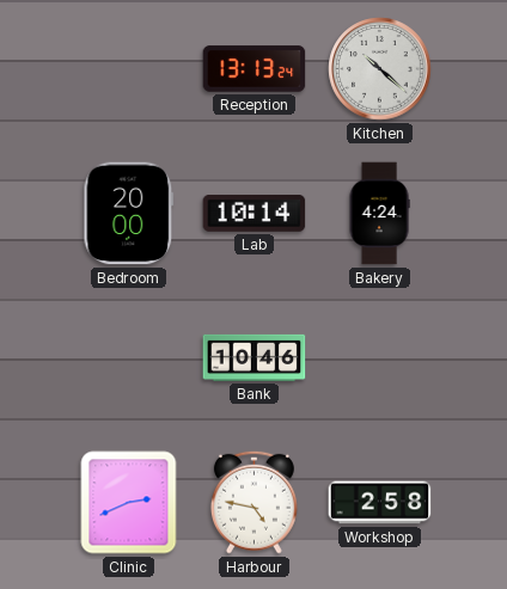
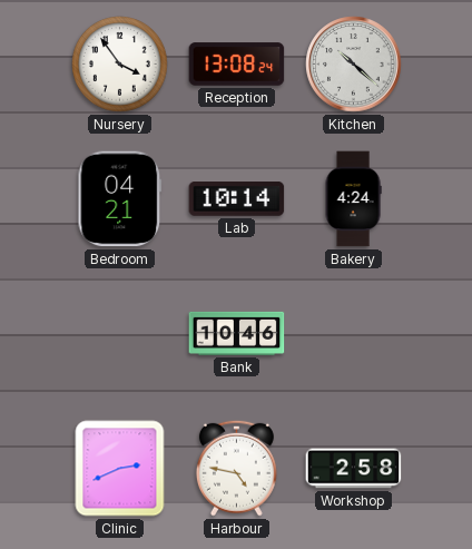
Nursery: none -> 3:54
Reception: 13:13 -> 13:08
Bedroom: 20:00 -> 04:21
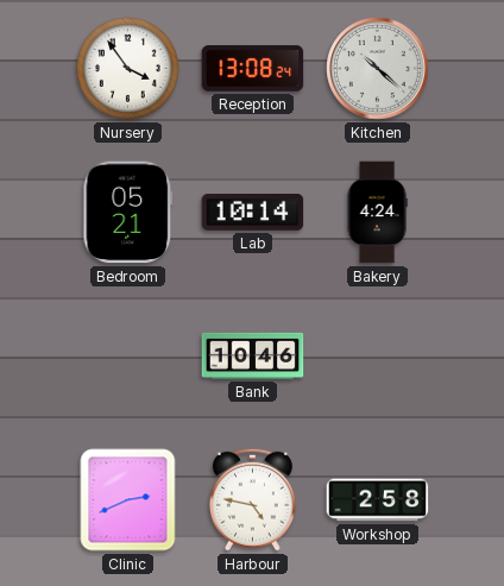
Bedroom: 04:21 -> 05:21
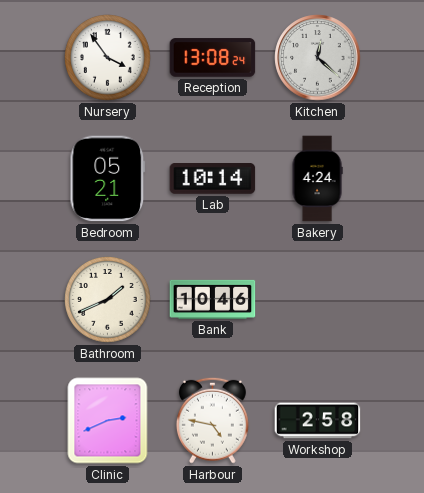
Kitchen: 10:22 -> 12:22
Bathroom: none -> 1:41
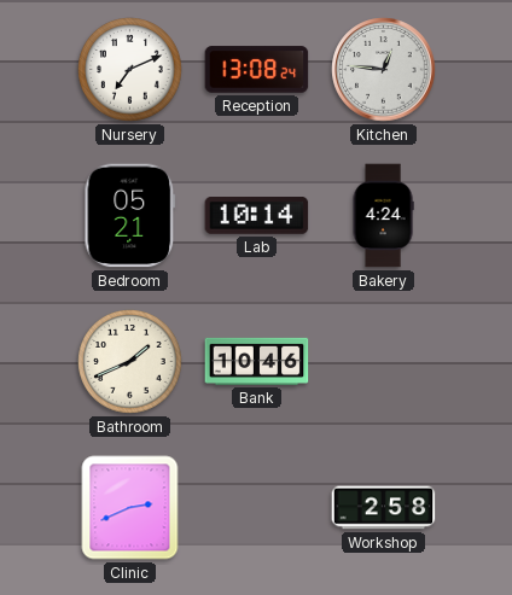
Nursery: 3:54 -> 7:11
Kitchen: 12:22 -> 12:46
Harbour: 4:47 -> none
